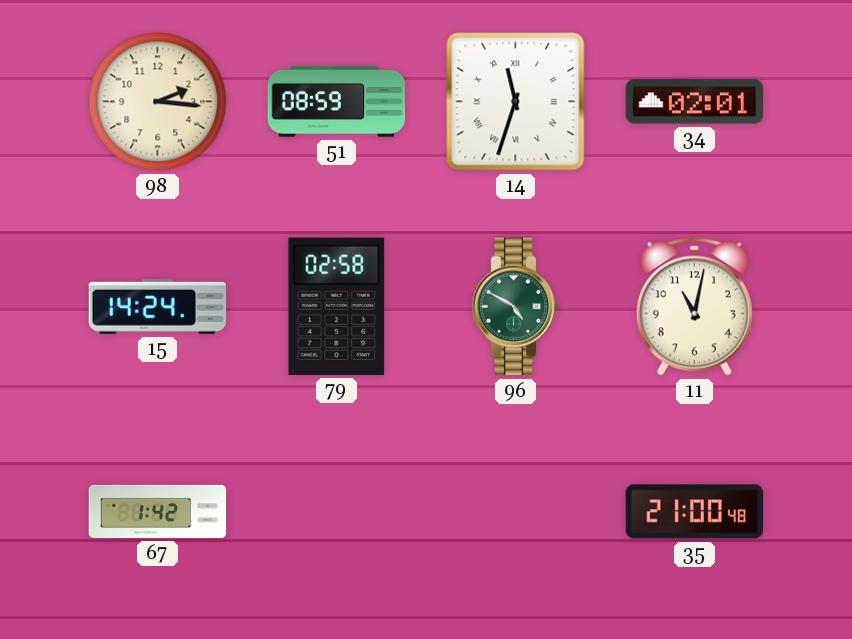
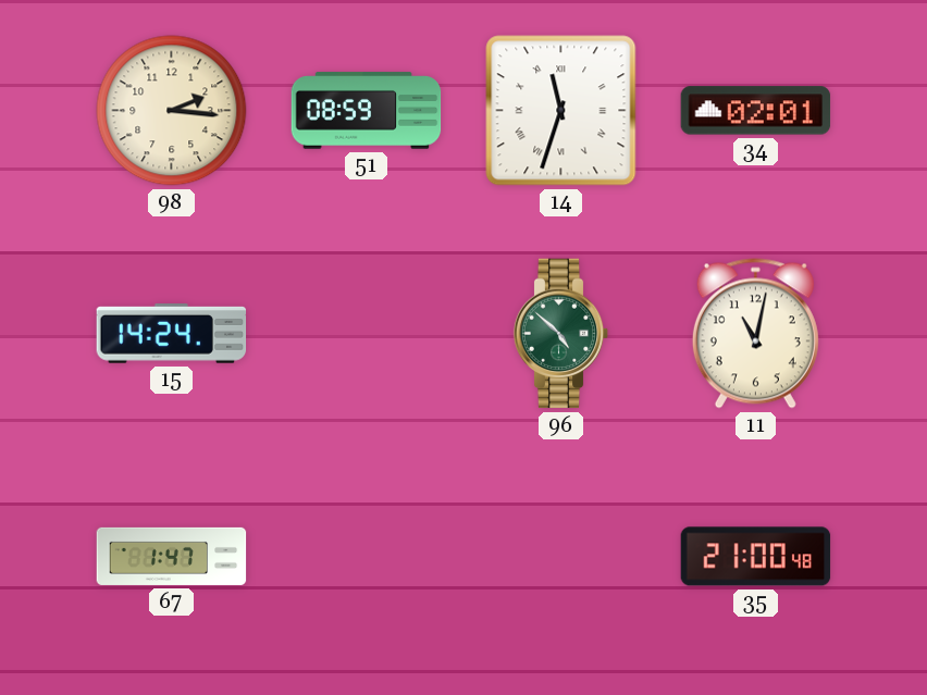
79: 02:58 -> none
96: 4:50 -> 4:52
67: 1:42 -> 1:47
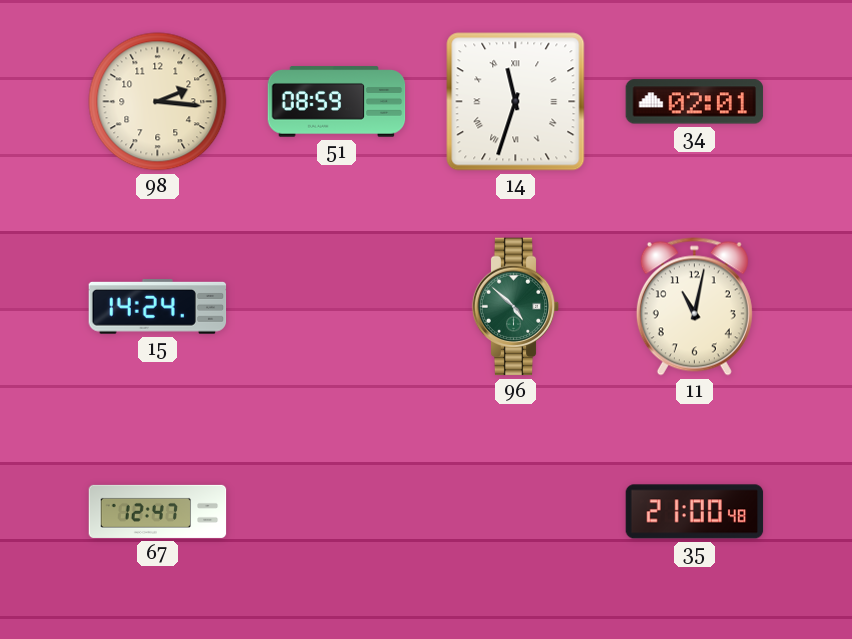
67: 1:47 -> 12:47
